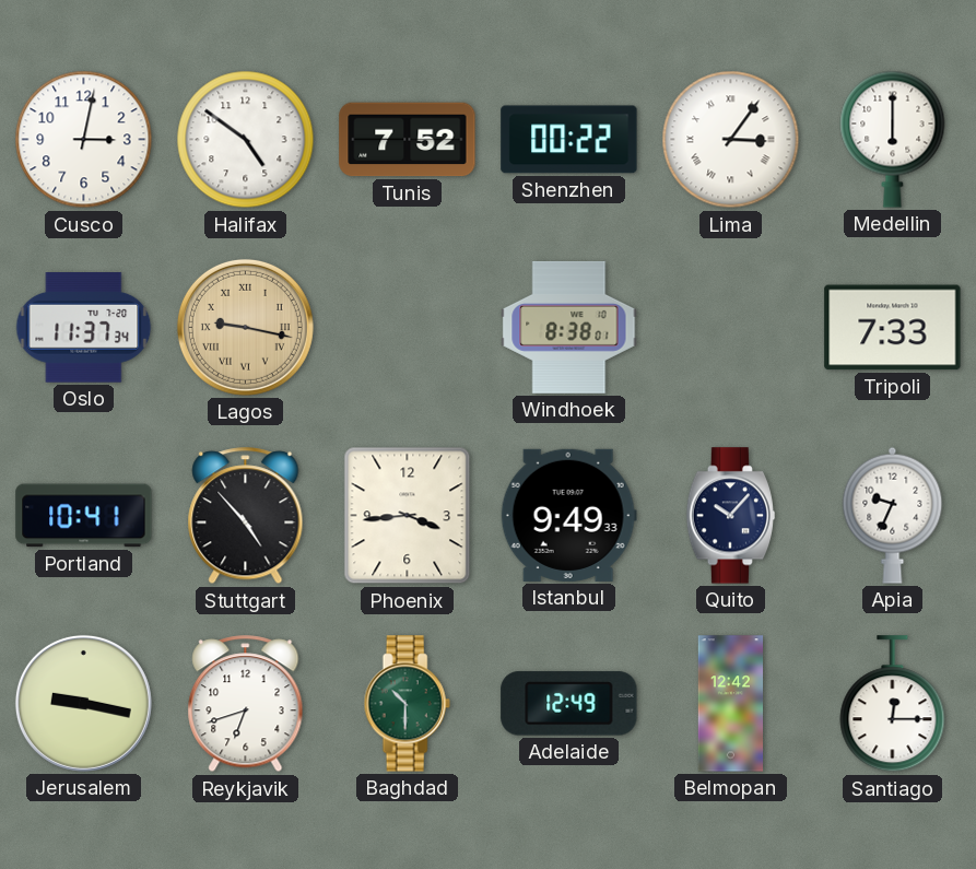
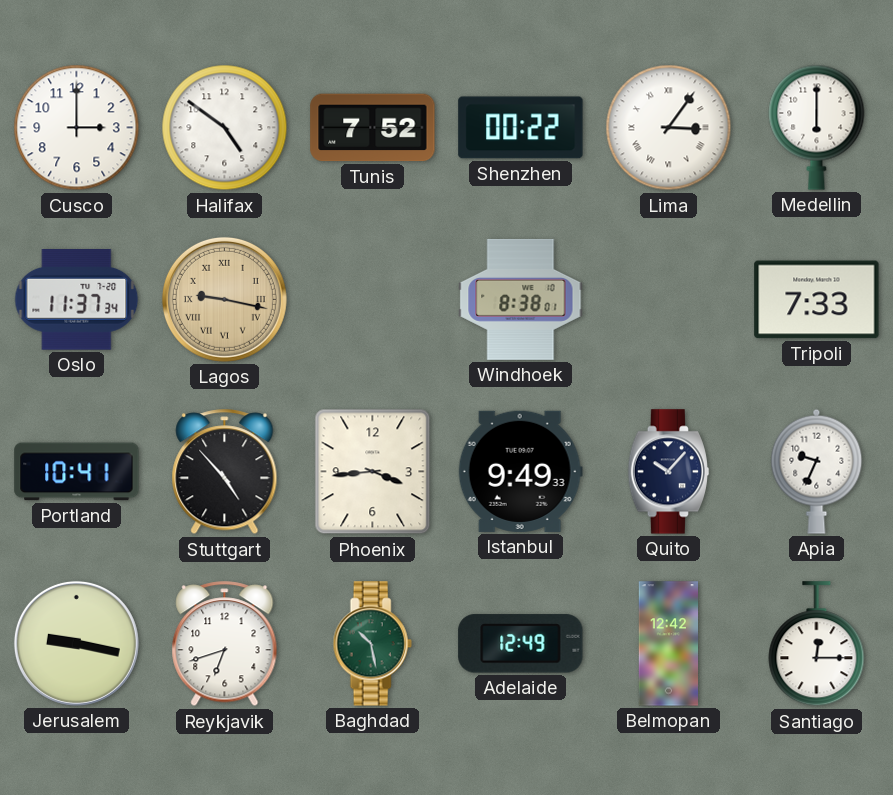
Cusco: 3:02 -> 3:00
Baghdad: 10:30 -> 10:28
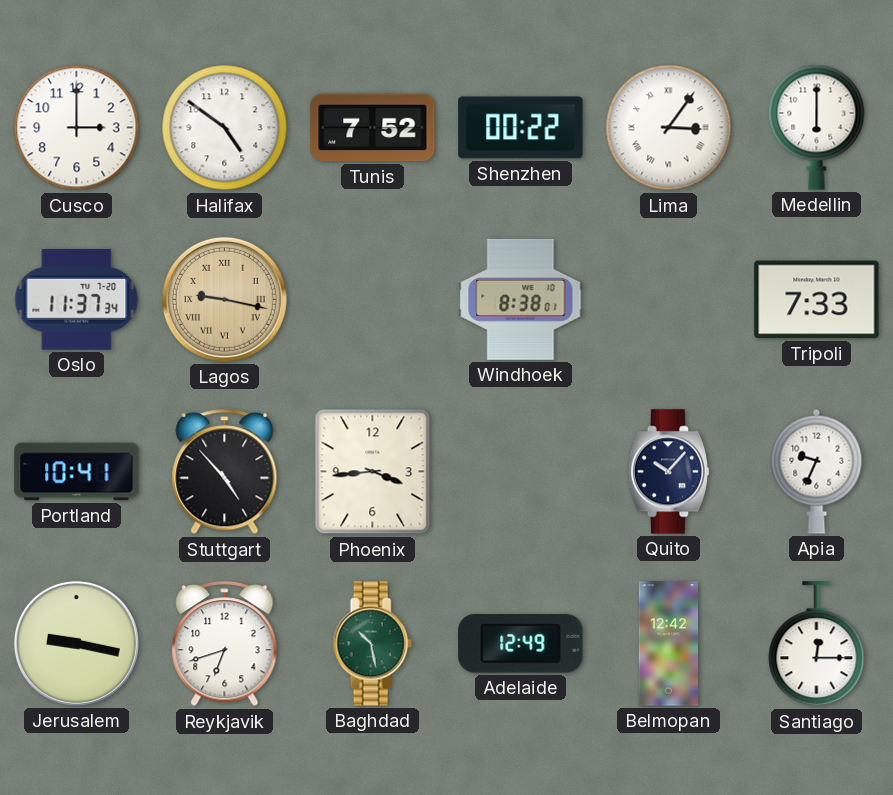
Istanbul: 9:49 -> none
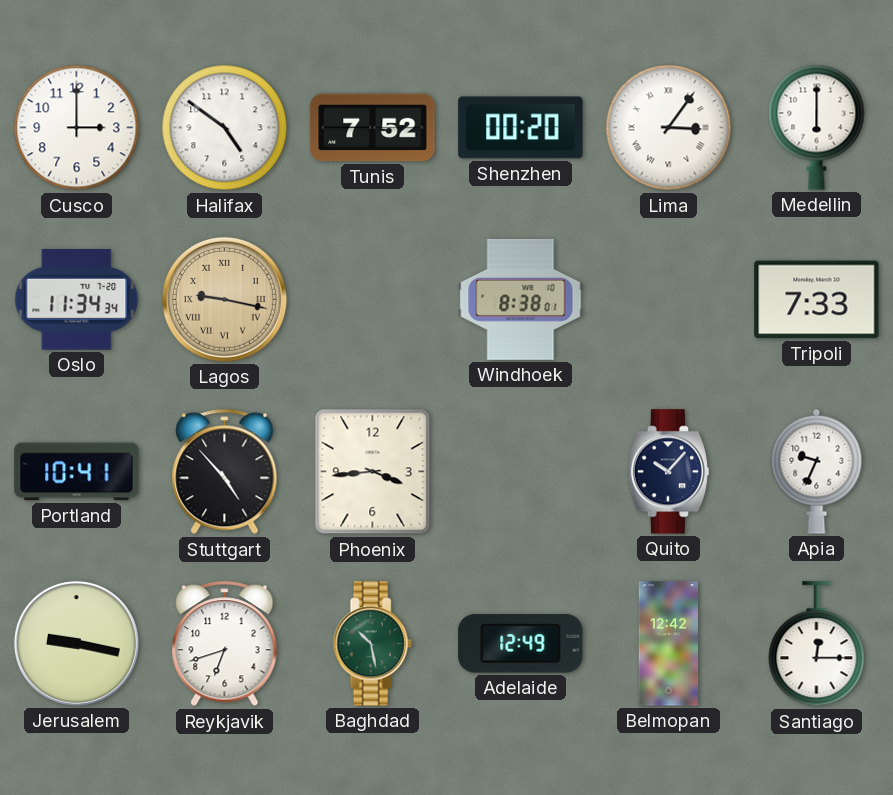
Shenzhen: 00:22 -> 00:20
Oslo: 11:37 -> 11:34
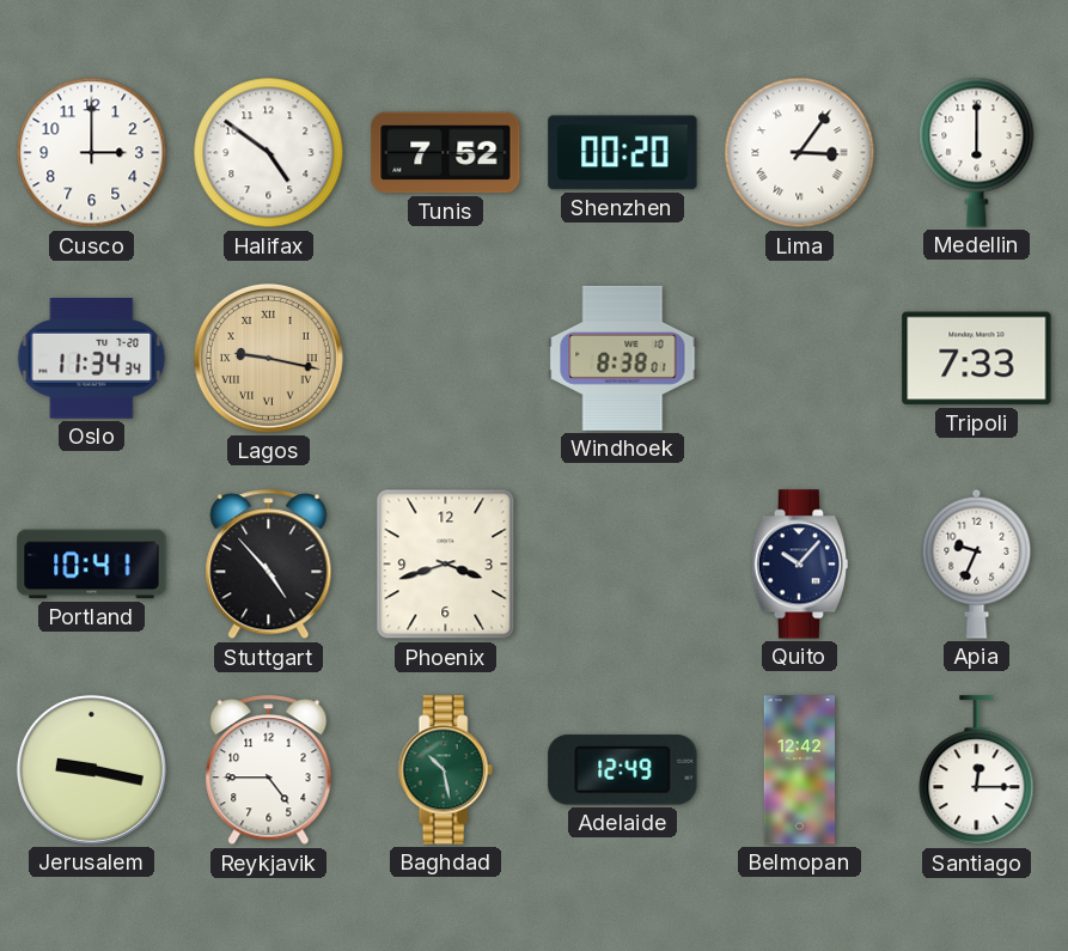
Phoenix: 3:44 -> 3:42
Reykjavik: 6:42 -> 4:45
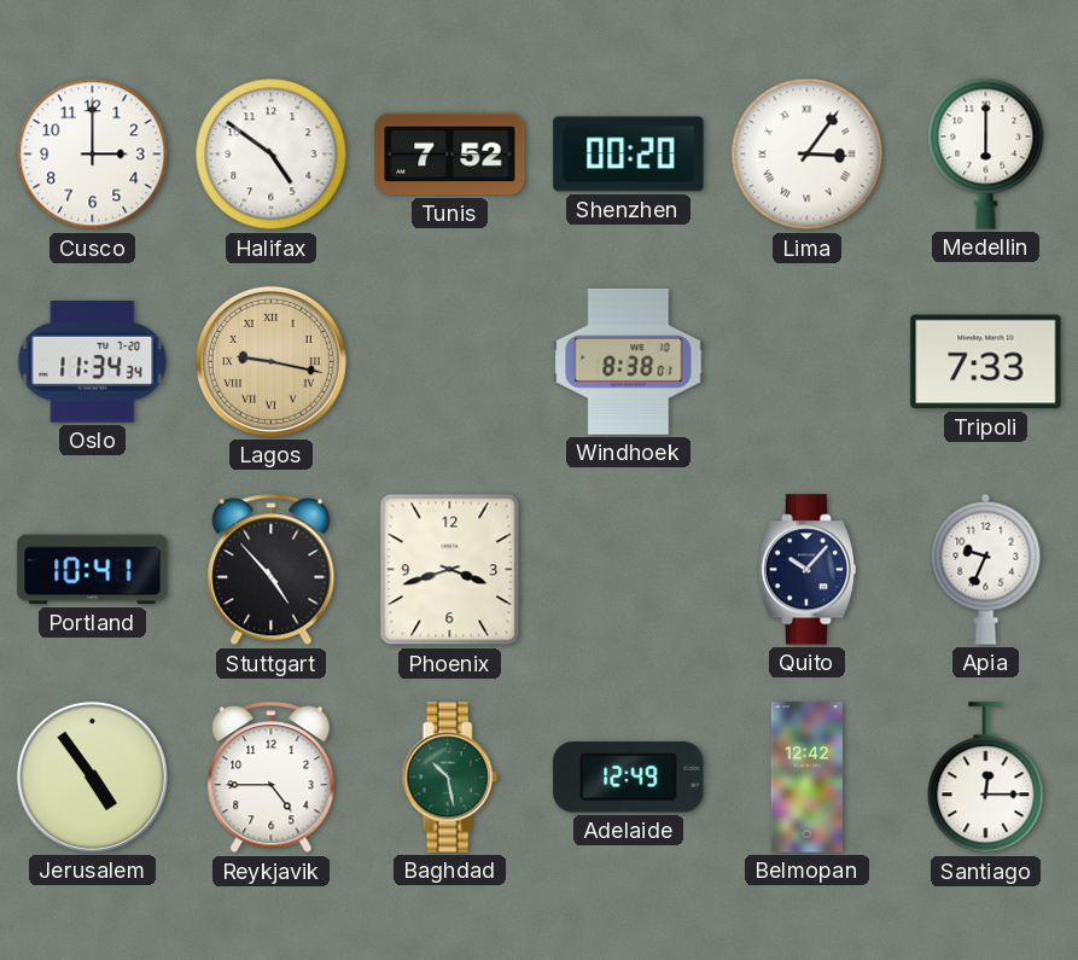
Jerusalem: 9:17 -> 4:54
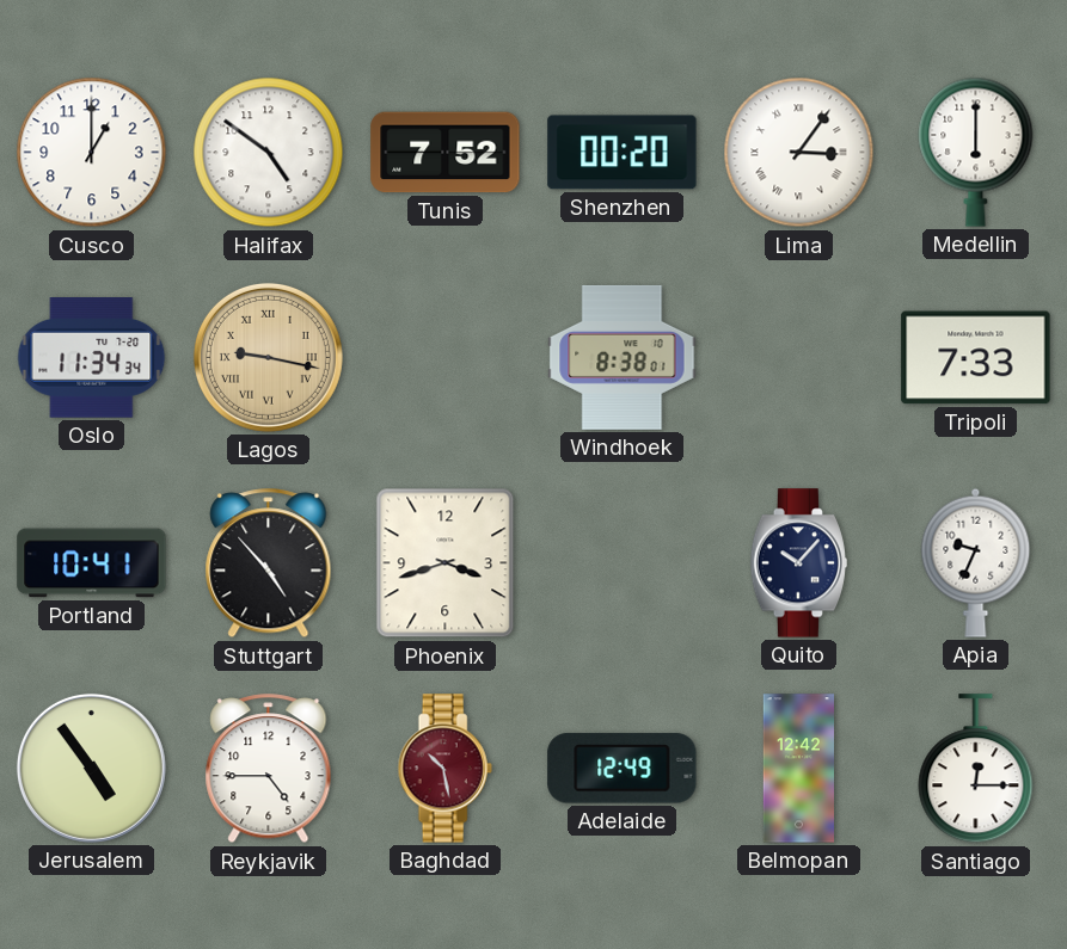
Cusco: 3:00 -> 1:00
Baghdad dial: green -> burgundy
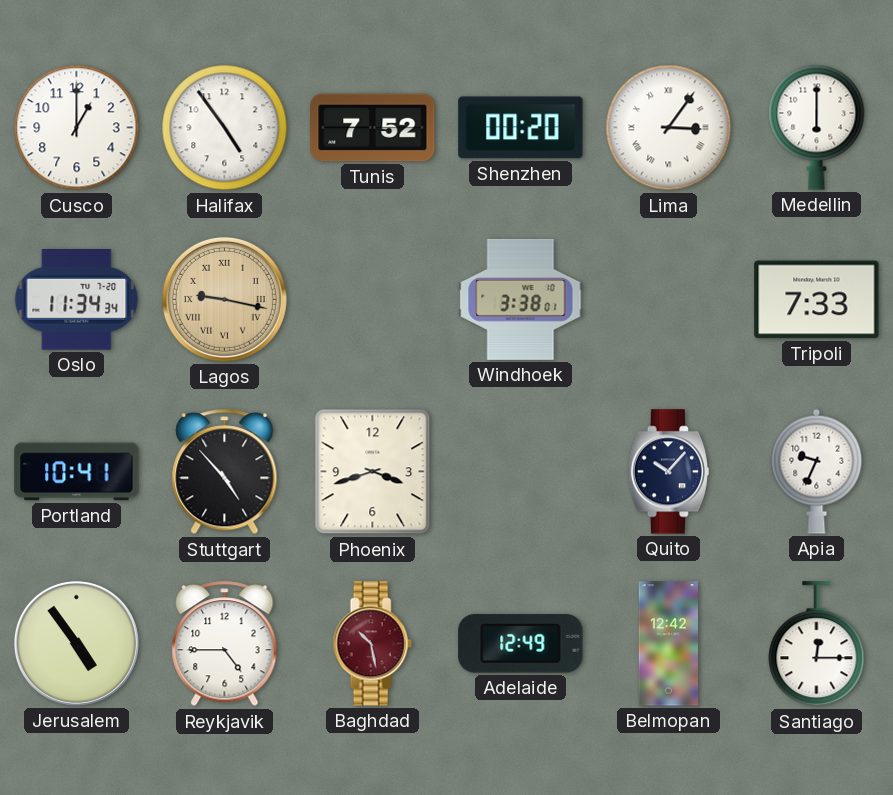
Halifax: 4:51 -> 4:54
Windhoek: 8:38 -> 3:38
